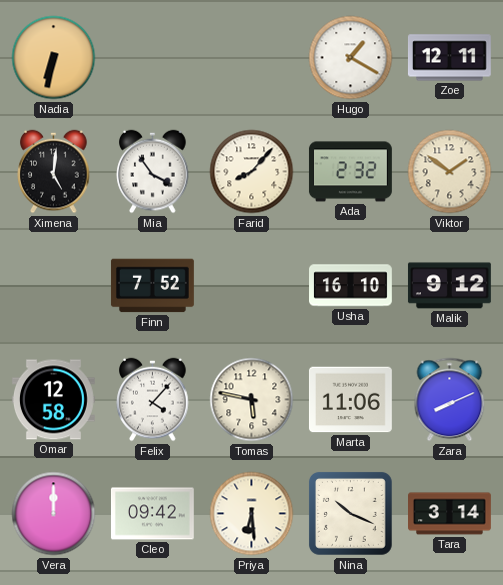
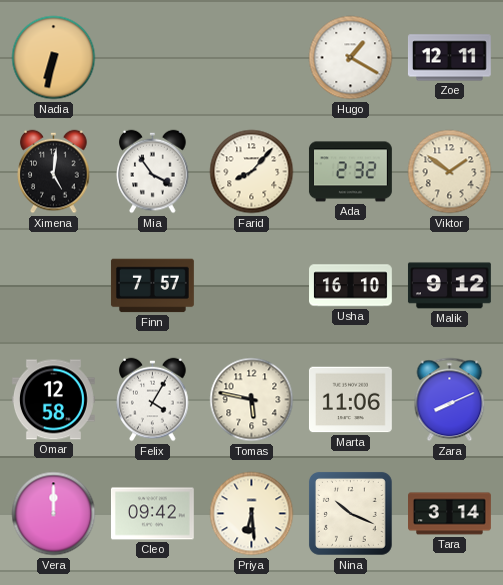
Finn: 7:52 -> 7:57
Felix: 4:07 -> 4:05
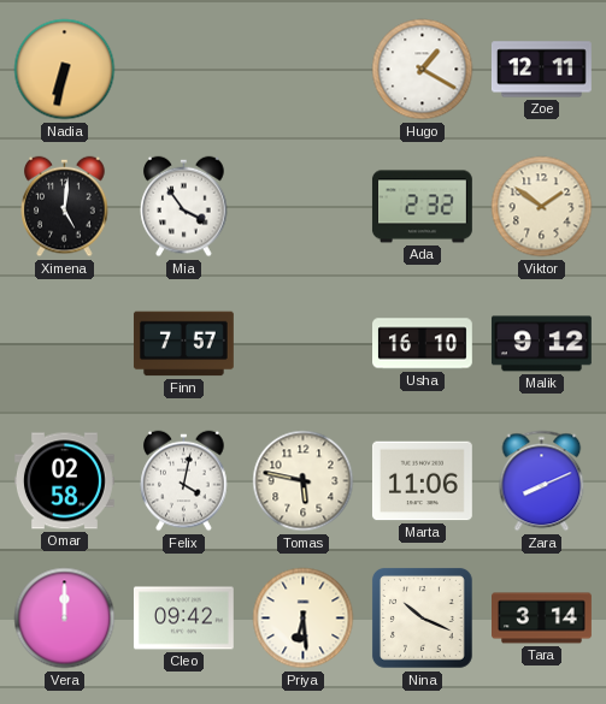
Farid: 8:07 -> none
Omar: 12:58 -> 02:58
Felix: 4:05 -> 4:02
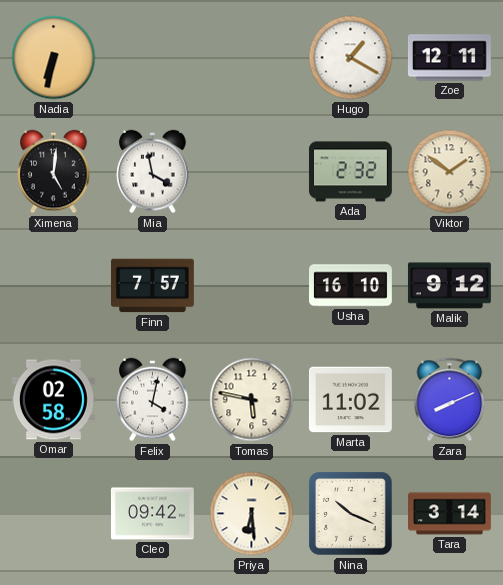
Mia: 3:54 -> 3:58
Marta: 11:06 -> 11:02
Vera: 12:00 -> none
